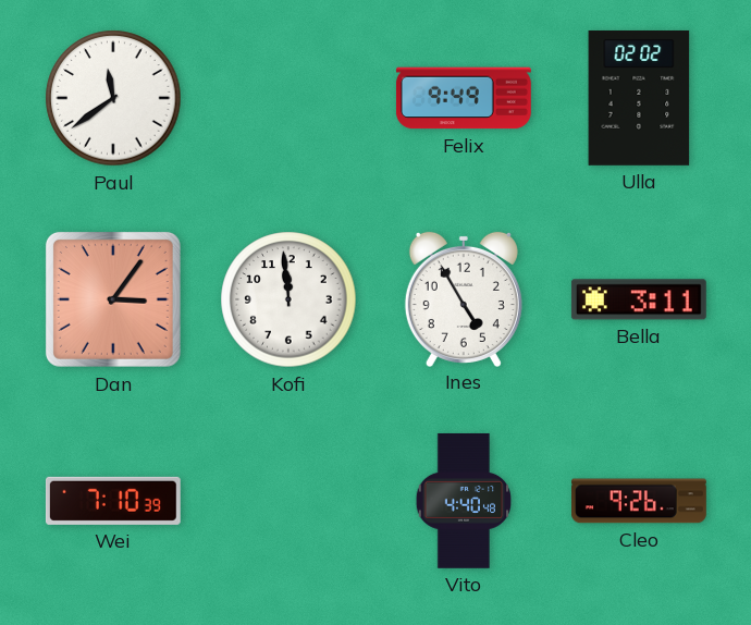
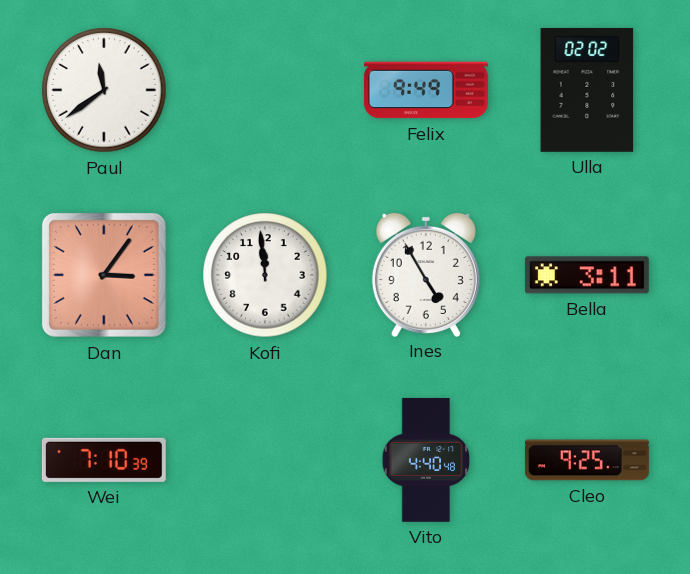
Cleo: 9:26 -> 9:25
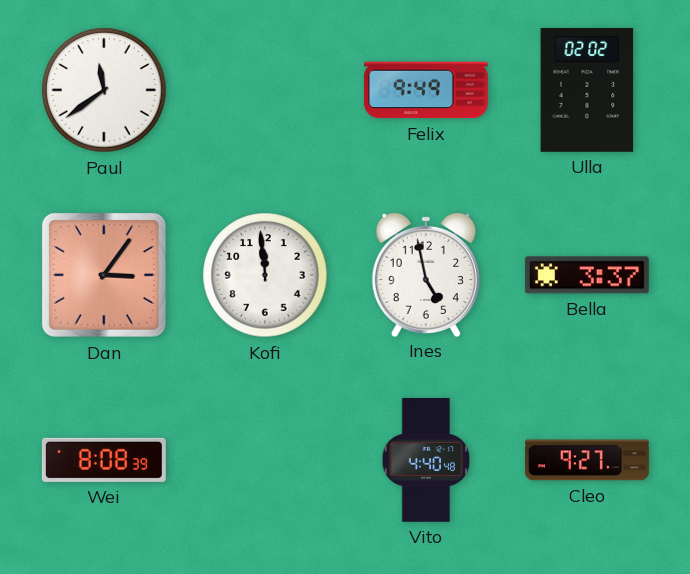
Ines: 4:55 -> 4:58
Bella: 3:11 -> 3:37
Wei: 7:10 -> 8:08
Cleo: 9:25 -> 9:27
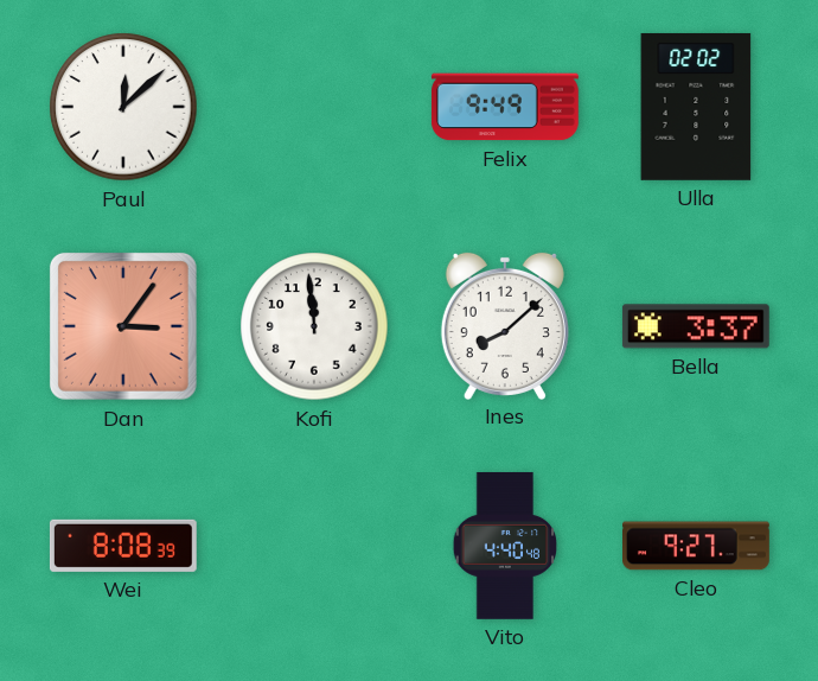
Paul: 11:39 -> 12:08
Ines: 4:58 -> 8:08
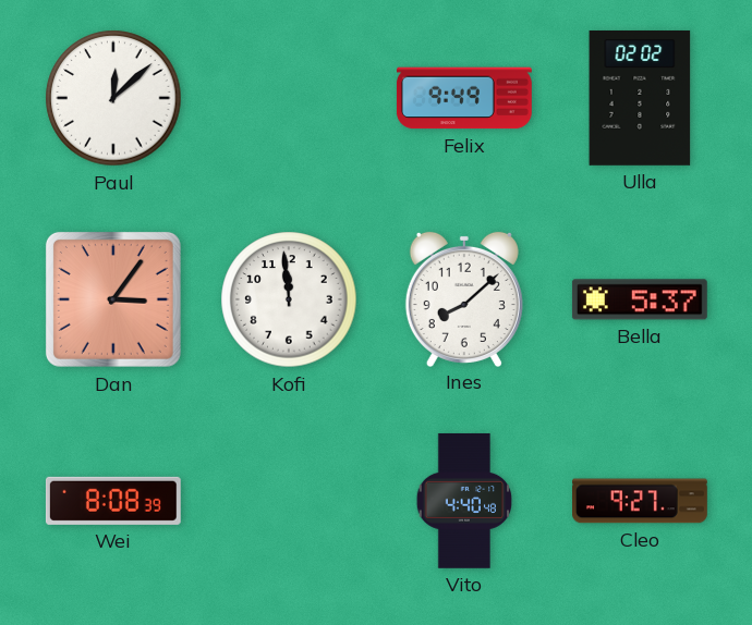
Bella: 3:37 -> 5:37
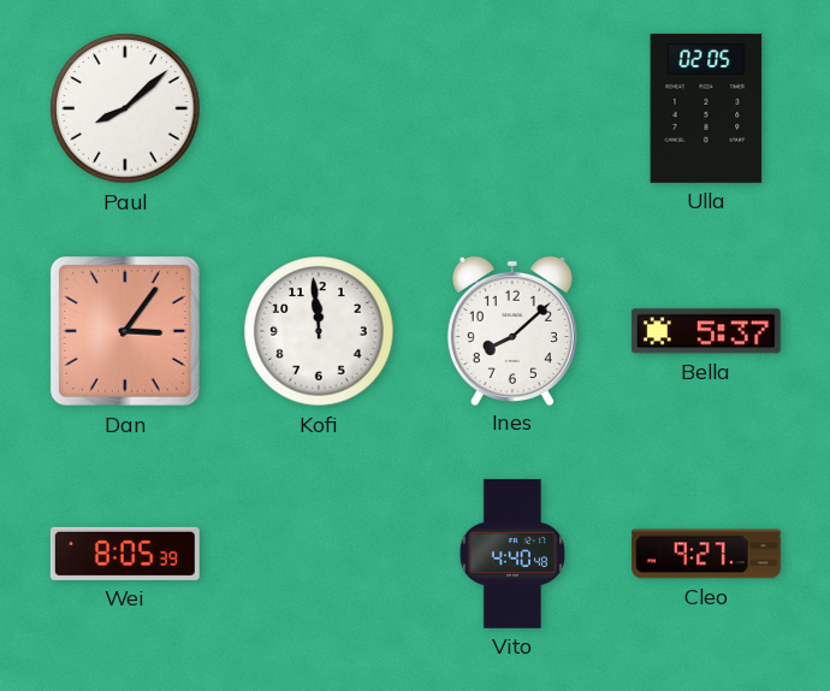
Paul: 12:08 -> 8:08
Felix: 9:49 -> none
Ulla: 02:02 -> 02:05
Wei: 8:08 -> 8:05
